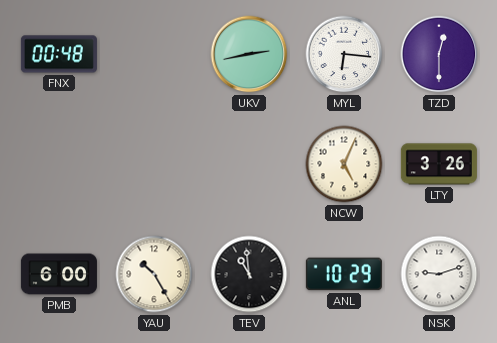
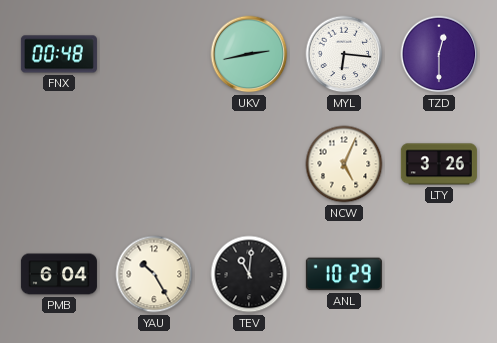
PMB: 6:00 -> 6:04
TEV: 10:59 -> 11:01
NSK: 9:12 -> none
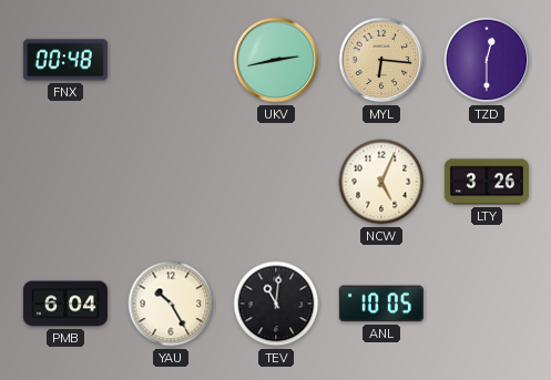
MYL dial: white -> champagne
ANL: 10:29 -> 10:05
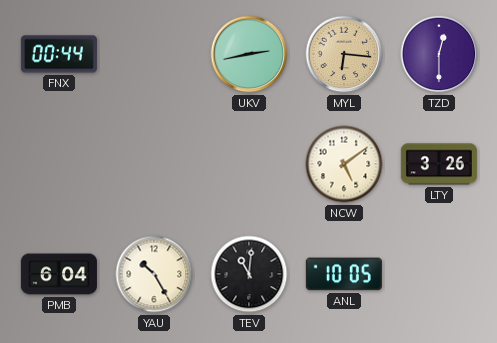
FNX: 00:48 -> 00:44
NCW: 5:04 -> 5:09
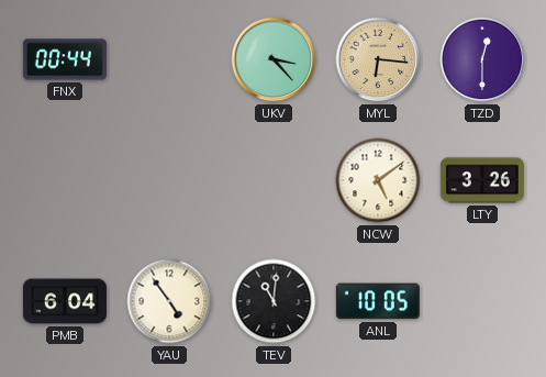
UKV: 2:43 -> 3:23
YAU: 10:25 -> 4:54
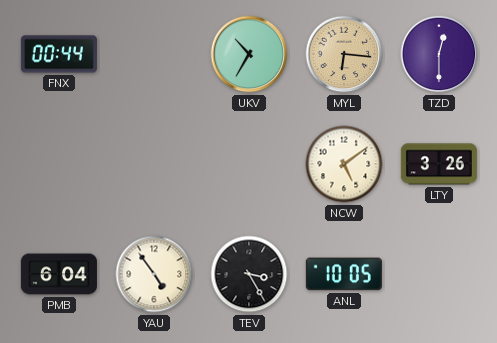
UKV: 3:23 -> 10:35
TEV: 11:01 -> 3:25
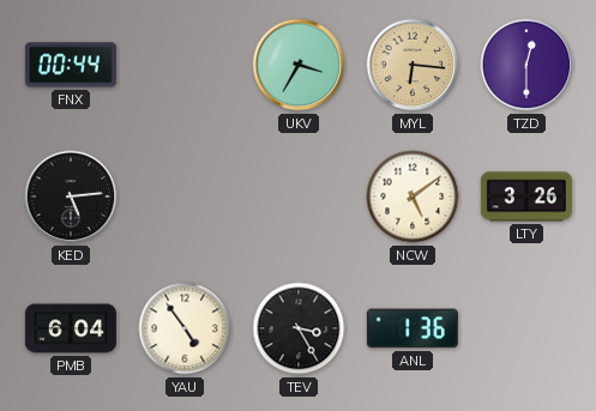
UKV: 10:35 -> 3:35
KED: none -> 5:14
ANL: 10:05 -> 1:36
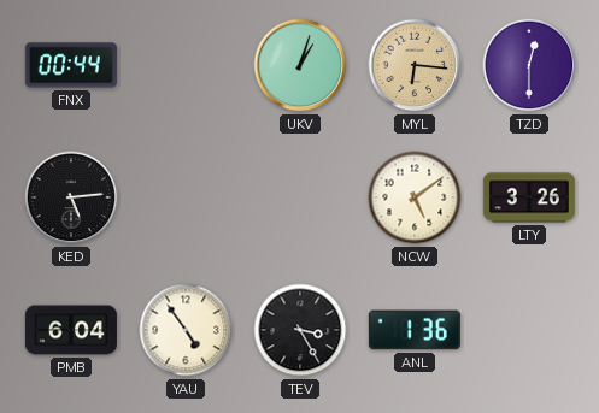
UKV: 3:35 -> 1:03
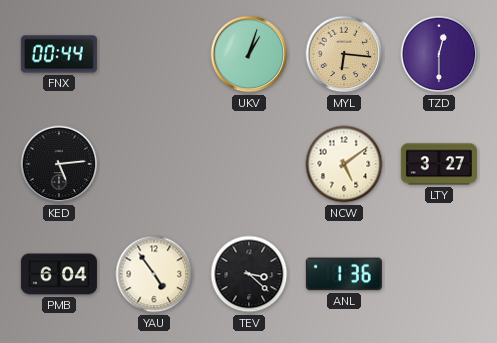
LTY: 3:26 -> 3:27
TEV: 3:25 -> 3:22
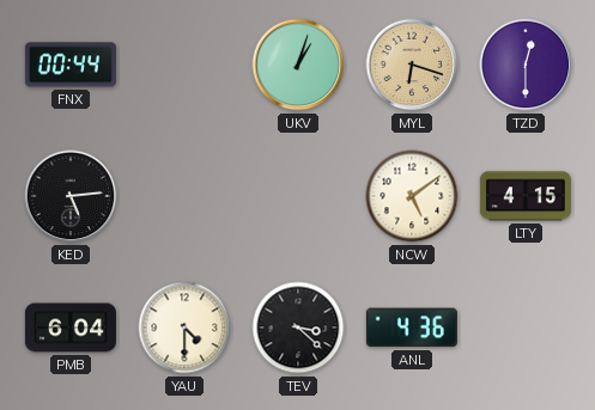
MYL: 6:16 -> 6:18
LTY: 3:27 -> 4:15
YAU: 4:54 -> 4:30
ANL: 1:36 -> 4:36
